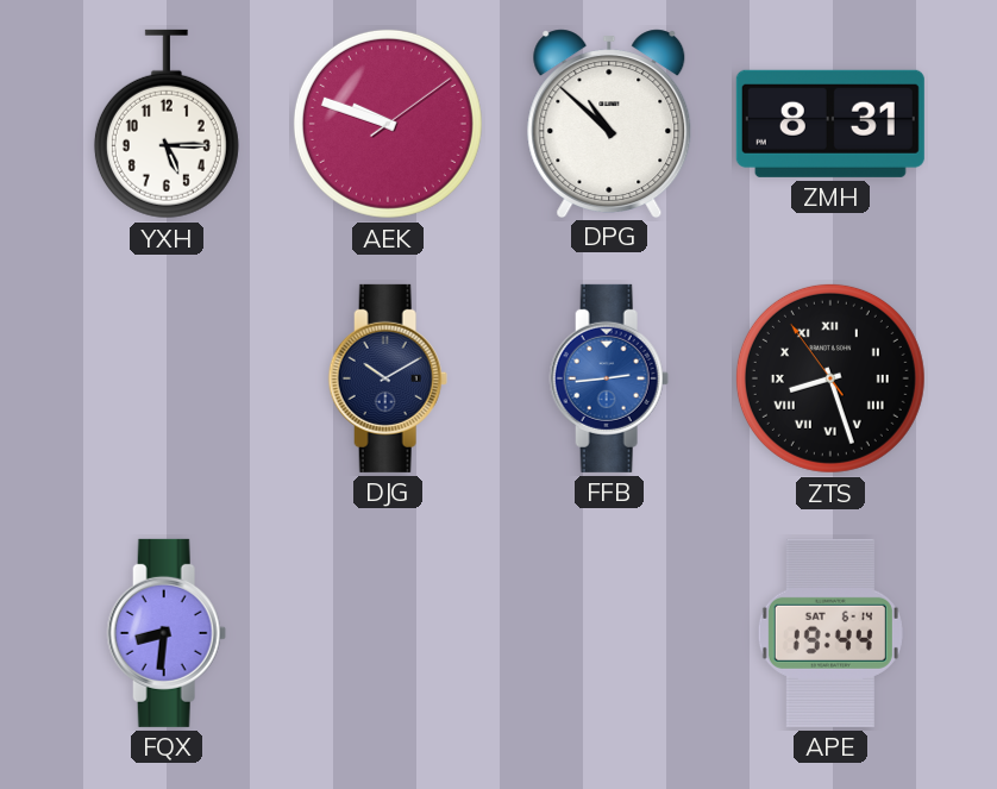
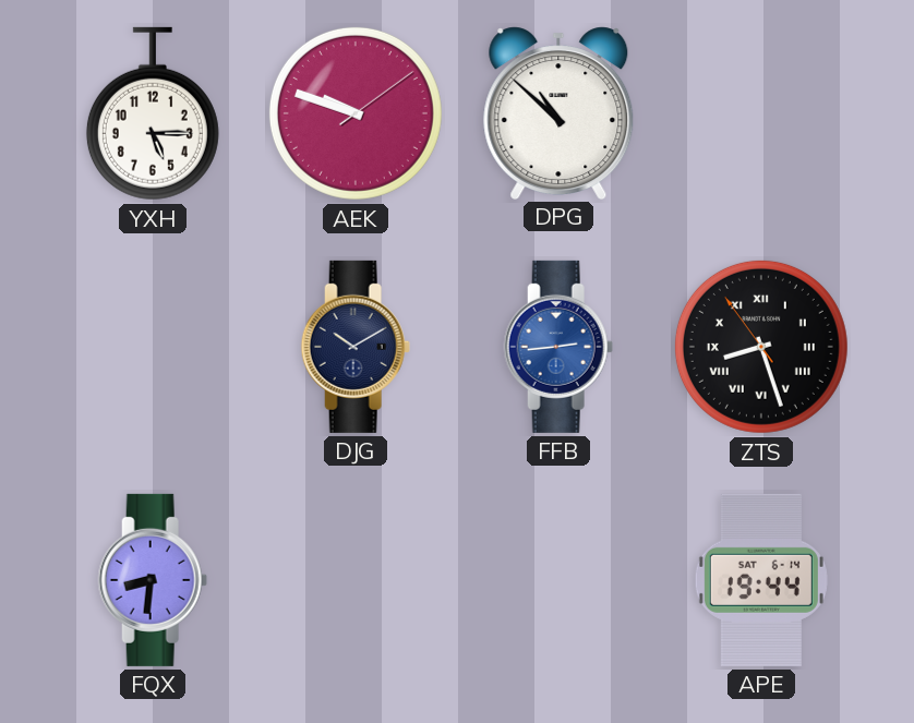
ZMH: 8:31 -> none
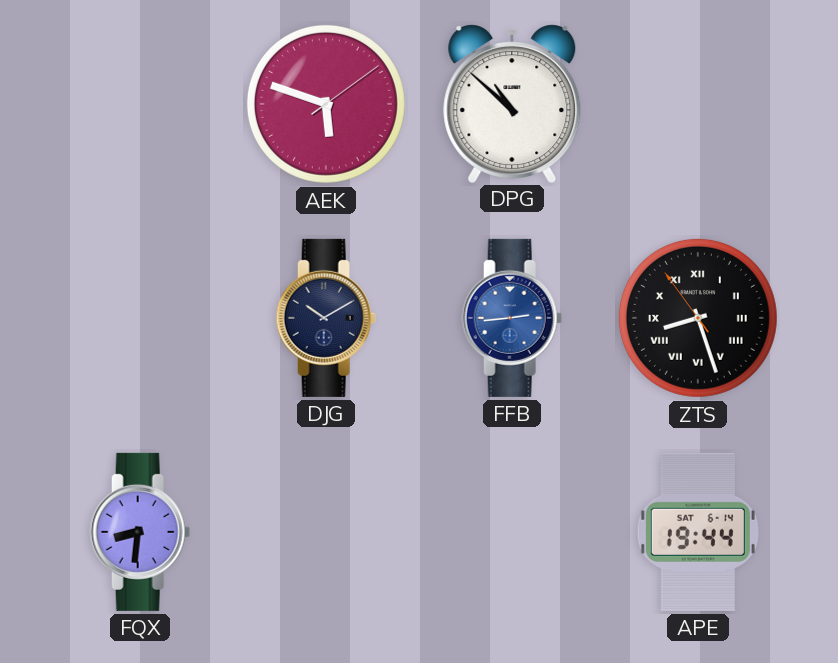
YXH: 5:15 -> none
AEK: 9:48 -> 5:48
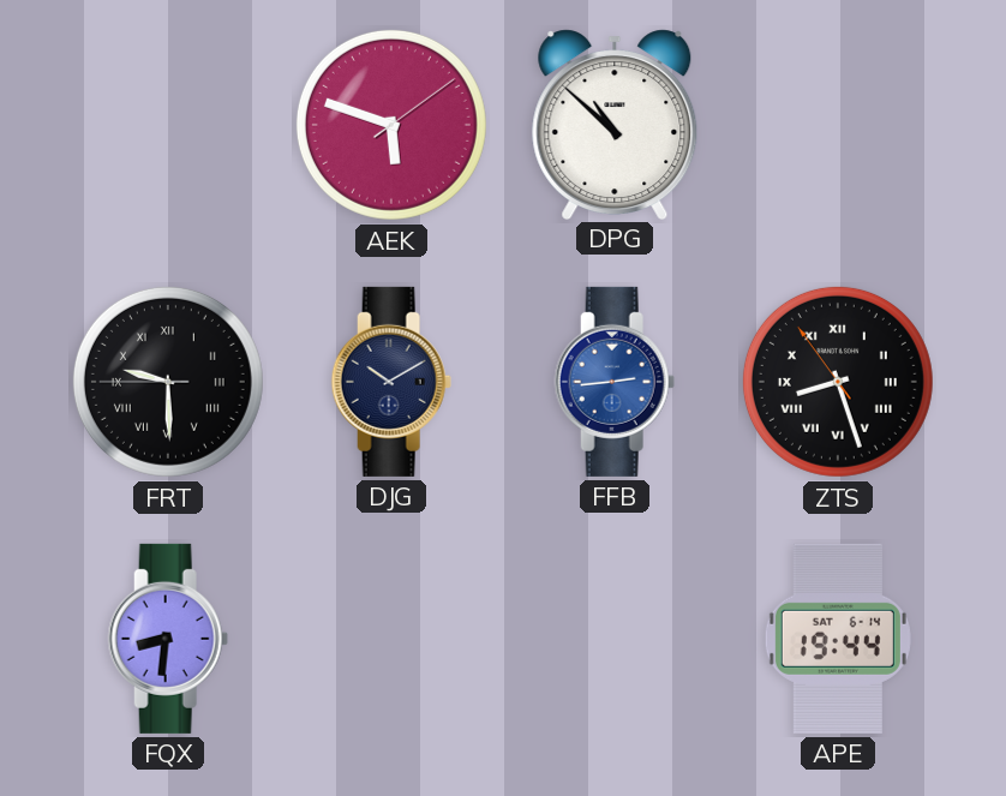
FRT: none -> 9:29
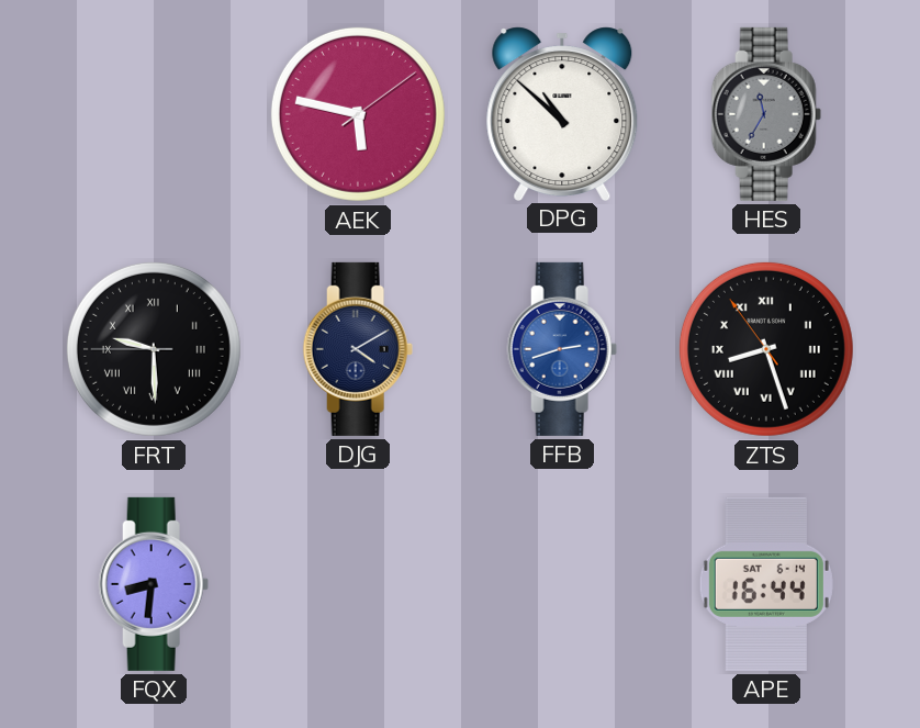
AEK: 5:48 -> 5:47
HES: none -> 11:35
DJG: 10:10 -> 4:10
FFB: 2:44 -> 2:42
APE: 19:44 -> 16:44
